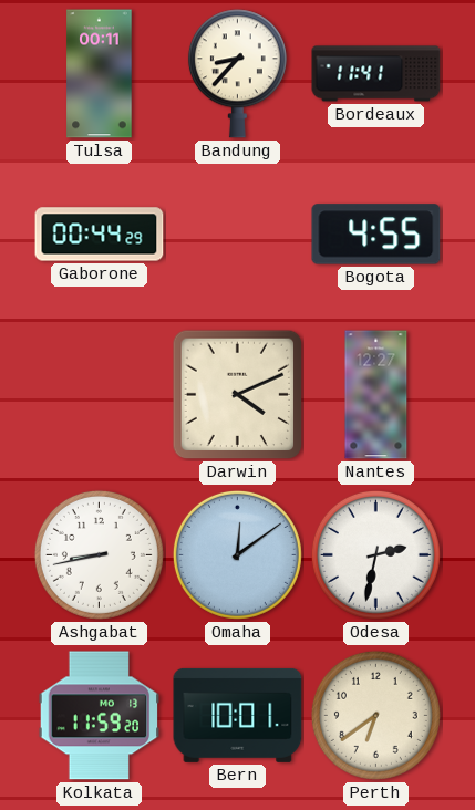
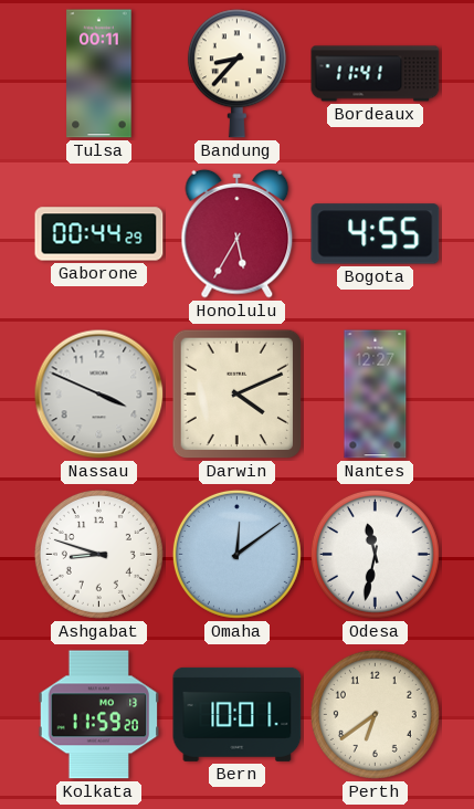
Honolulu: none -> 5:35
Nassau: none -> 3:49
Ashgabat: 8:43 -> 8:48
Odesa: 2:32 -> 11:32
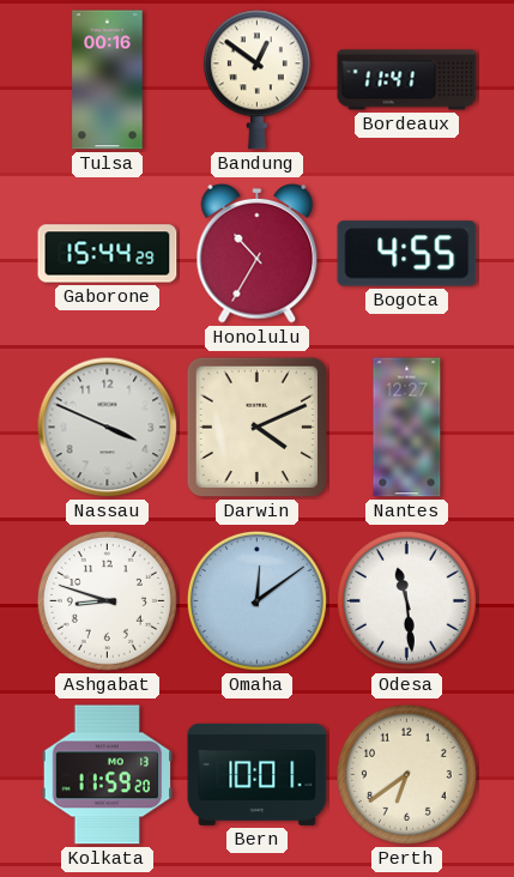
Tulsa: 00:11 -> 00:16
Bandung: 8:37 -> 12:51
Gaborone: 00:44 -> 15:44
Honolulu: 5:35 -> 10:35
Odesa: 11:32 -> 11:29
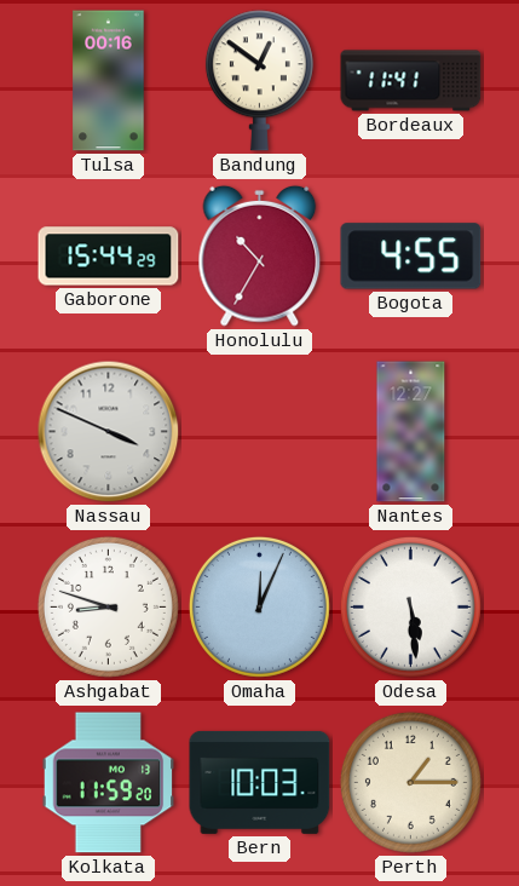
Darwin: 4:11 -> none
Omaha: 12:09 -> 12:04
Odesa: 11:29 -> 5:29
Bern: 10:01 -> 10:03
Perth: 6:39 -> 1:15
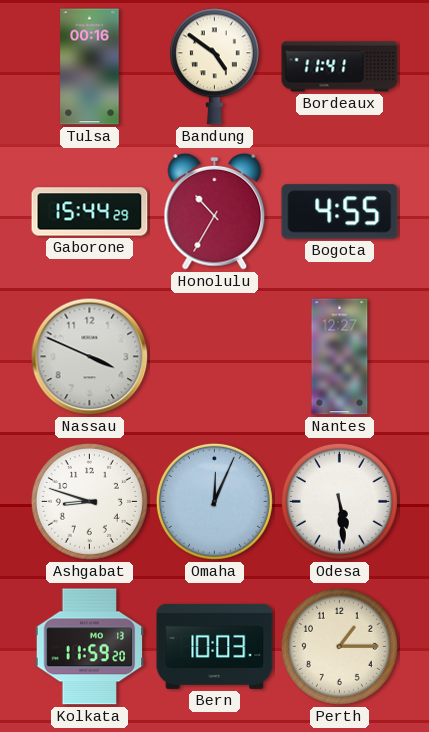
Bandung: 12:51 -> 4:51
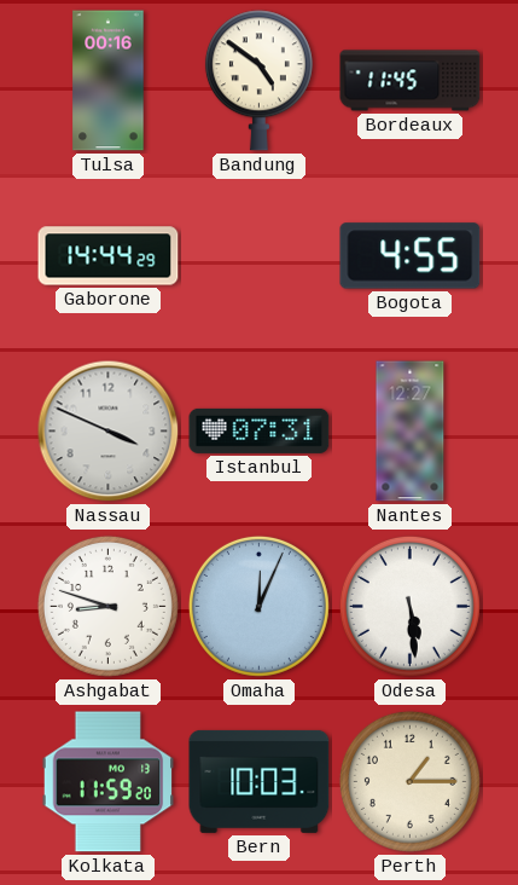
Bordeaux: 11:41 -> 11:45
Gaborone: 15:44 -> 14:44
Honolulu: 10:35 -> none
Istanbul: none -> 07:31
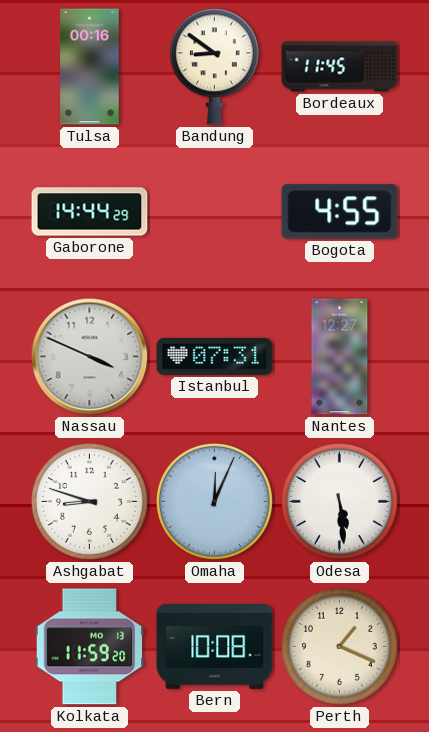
Bandung: 4:51 -> 8:51
Bern: 10:03 -> 10:08
Perth: 1:15 -> 1:19
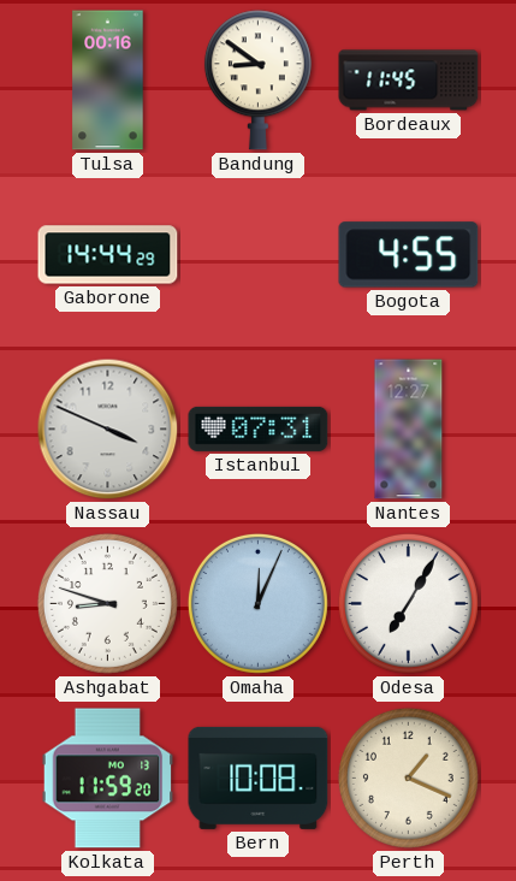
Odesa: 5:29 -> 7:05
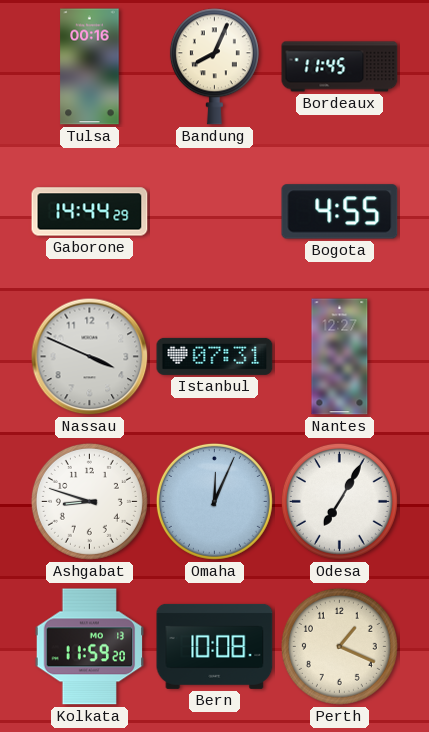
Bandung: 8:51 -> 8:04
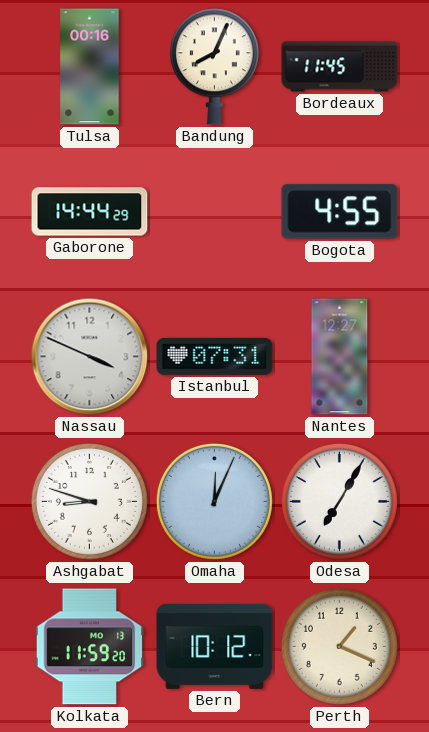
Bern: 10:08 -> 10:12
